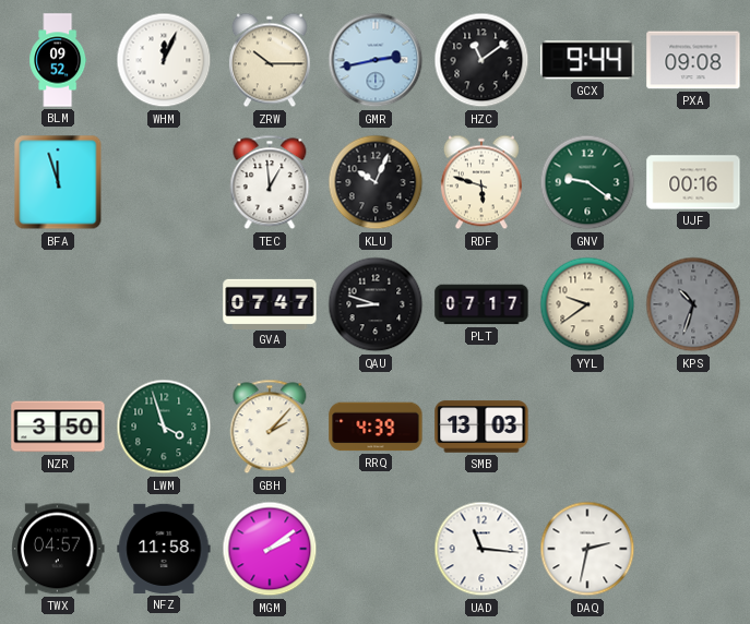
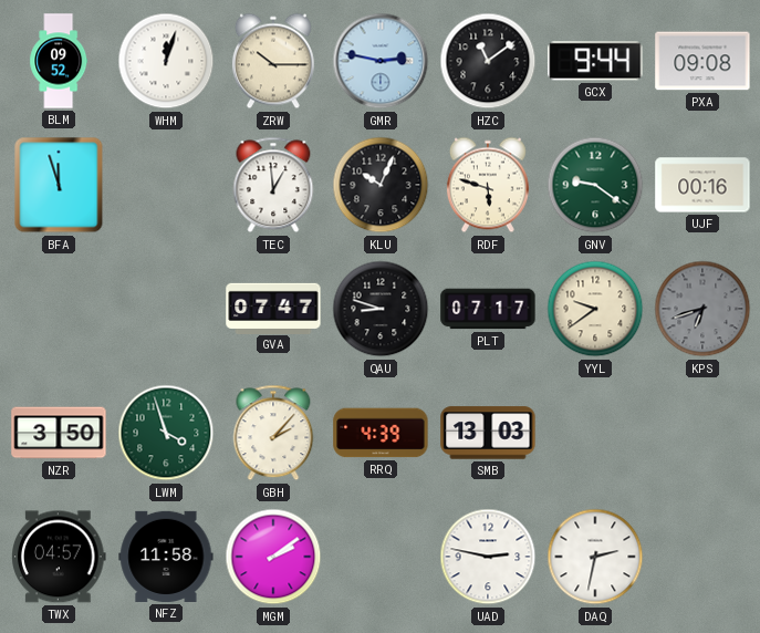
WHM: 12:04 -> 12:03
GMR: 2:43 -> 2:47
KPS: 10:33 -> 6:42
UAD: 11:16 -> 2:47
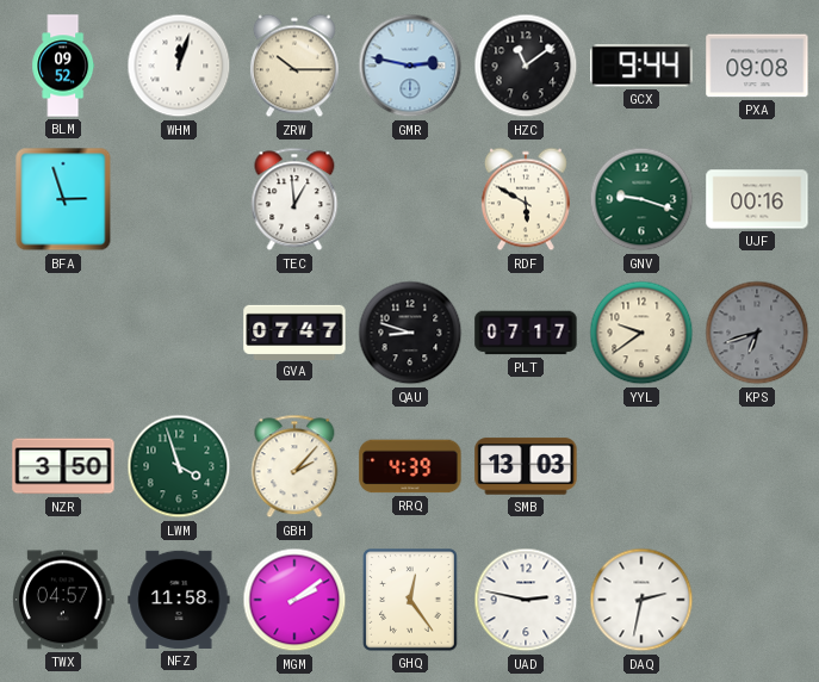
BFA: 11:57 -> 2:57
KLU: 10:04 -> none
RDF: 5:48 -> 5:50
GNV: 9:21 -> 9:18
GHQ: none -> 12:24
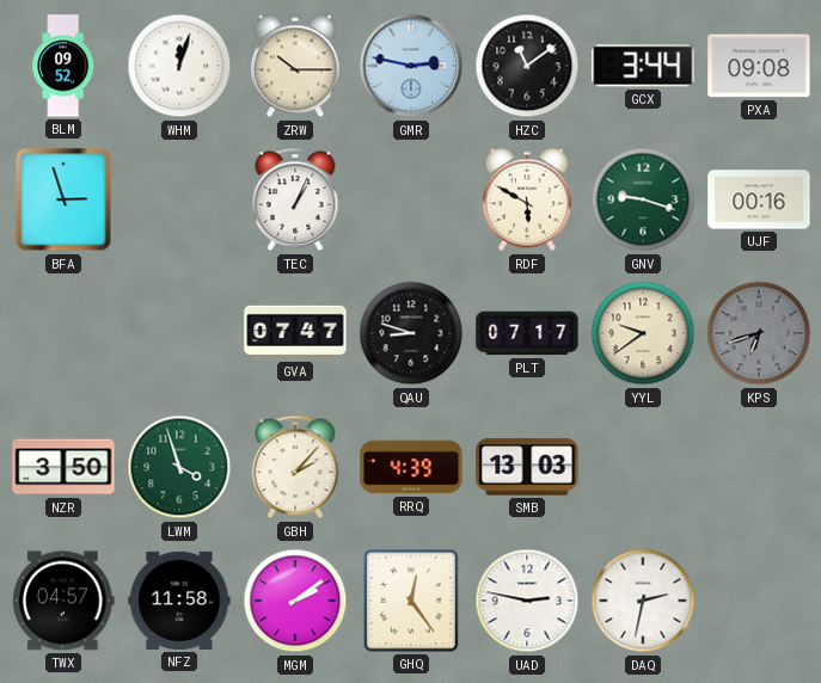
GCX: 9:44 -> 3:44
TEC: 12:59 -> 1:04
